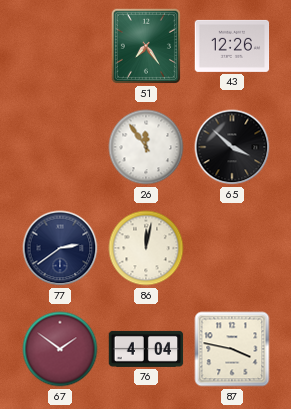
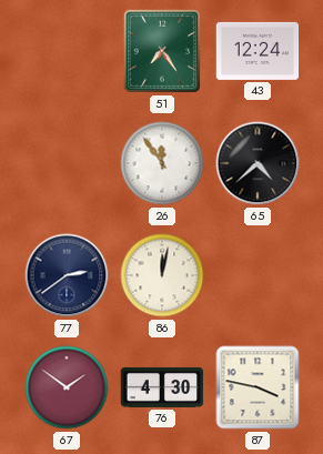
43: 12:26 -> 12:24
65: 3:52 -> 4:38
76: 4:04 -> 4:30
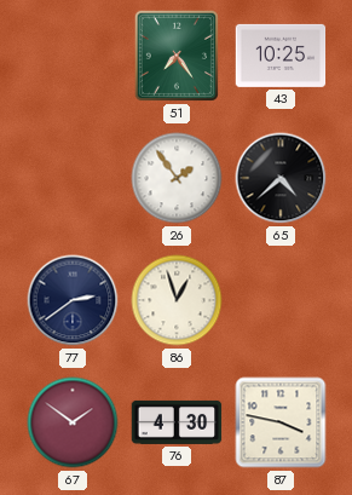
43: 12:24 -> 10:25
26: 11:54 -> 1:54
86: 12:02 -> 12:57
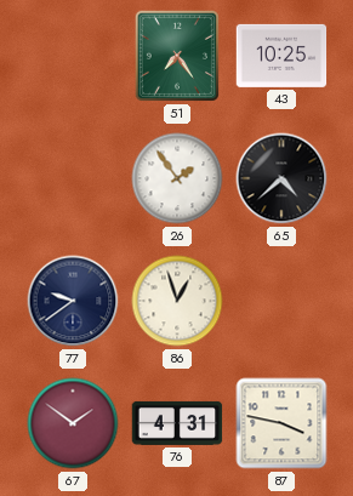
77: 2:39 -> 9:39
76: 4:30 -> 4:31
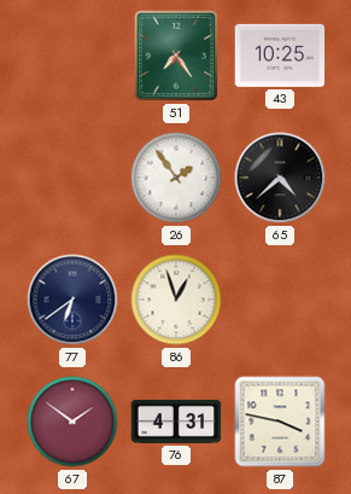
77: 9:39 -> 6:39
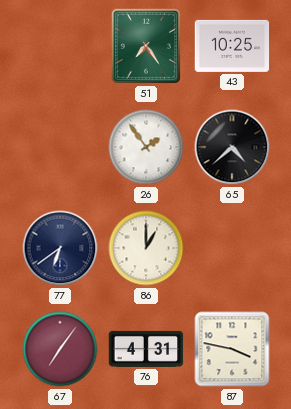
86: 12:57 -> 1:00
67: 1:51 -> 7:06
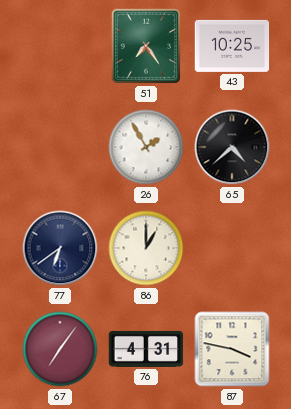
26: 1:54 -> 1:55
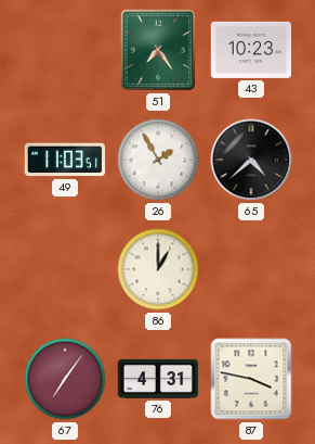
43: 10:25 -> 10:23
49: none -> 11:03
77: 6:39 -> none
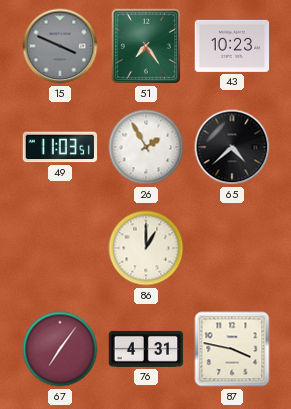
15: none -> 3:49
